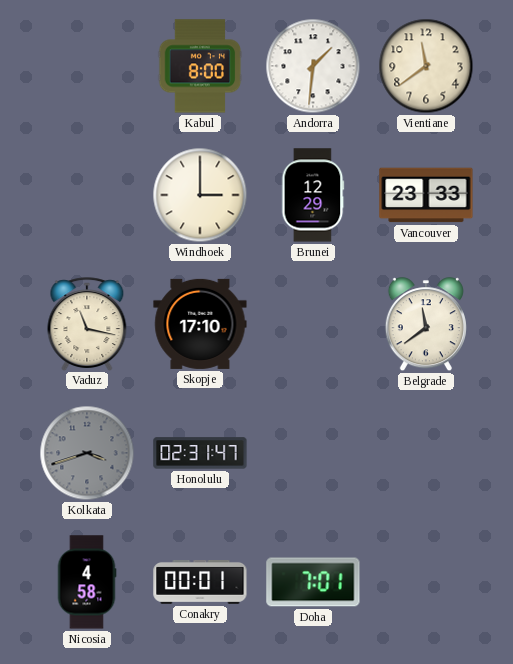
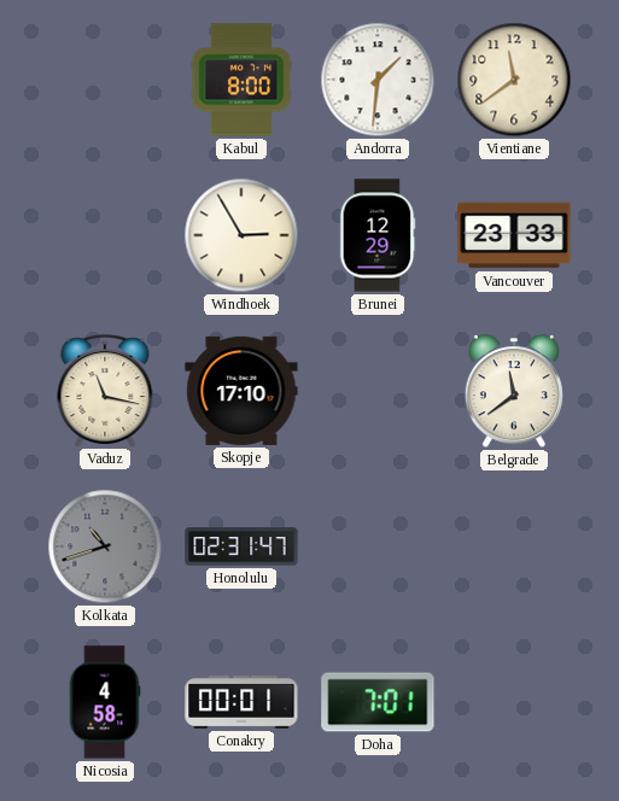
Windhoek: 3:00 -> 2:55
Kolkata: 3:42 -> 10:42
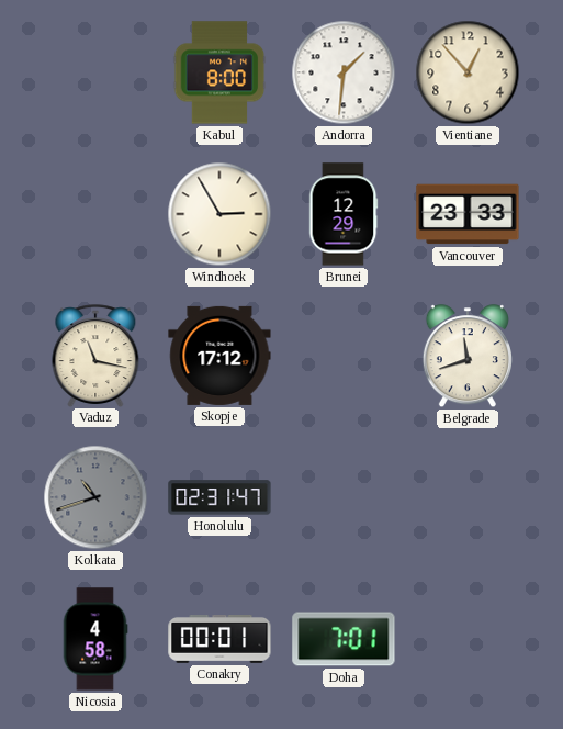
Vientiane: 11:39 -> 12:53
Skopje: 17:10 -> 17:12
Belgrade: 11:39 -> 11:42
